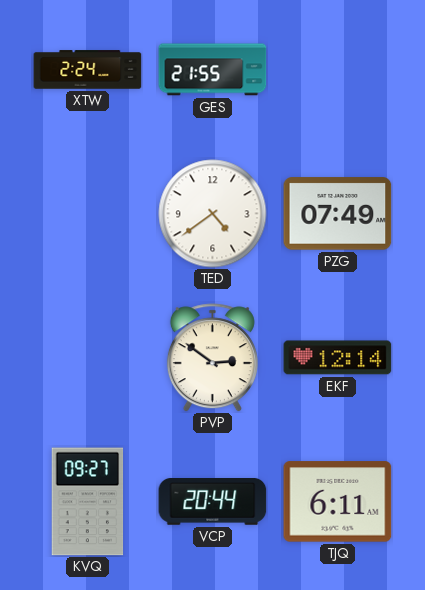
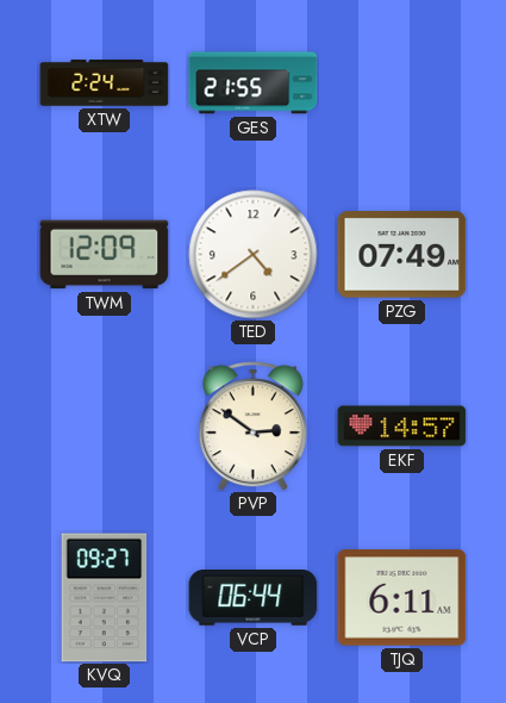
TWM: none -> 12:09
EKF: 12:14 -> 14:57
VCP: 20:44 -> 06:44
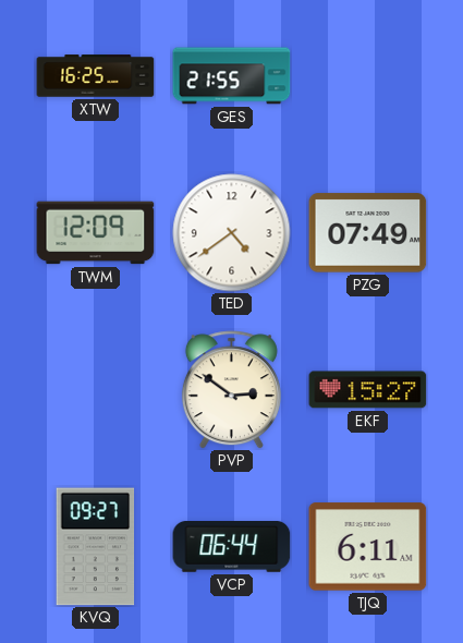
XTW: 2:24 -> 16:25
EKF: 14:57 -> 15:27
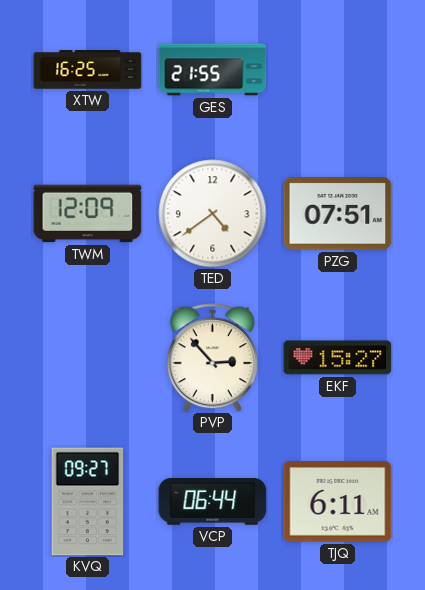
PZG: 07:49 -> 07:51
PVP: 2:51 -> 2:53
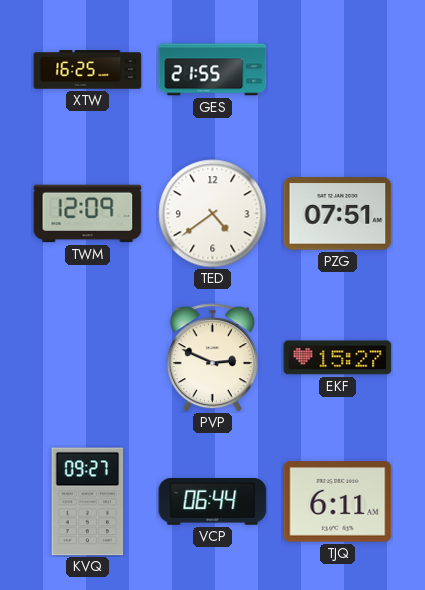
PVP: 2:53 -> 2:49
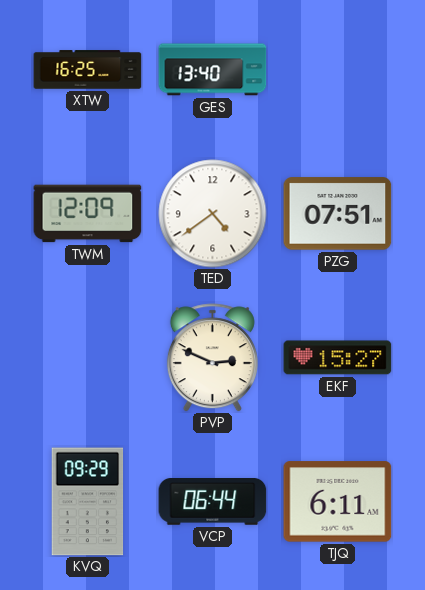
GES: 21:55 -> 13:40
KVQ: 09:27 -> 09:29
